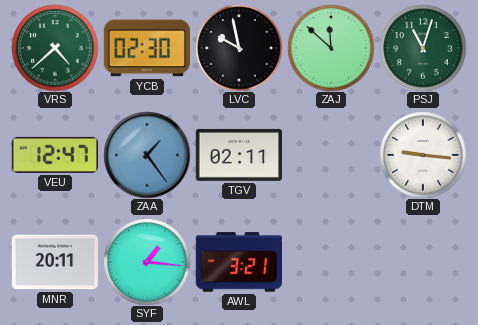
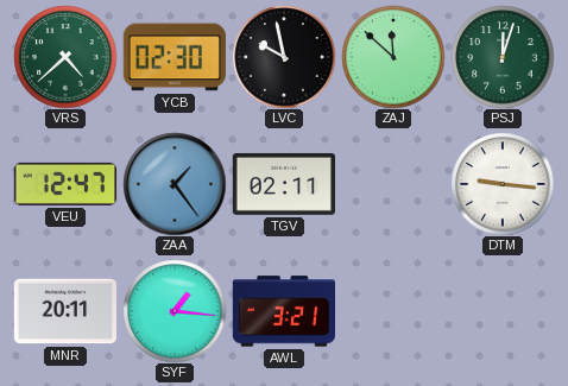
PSJ: 11:03 -> 12:03
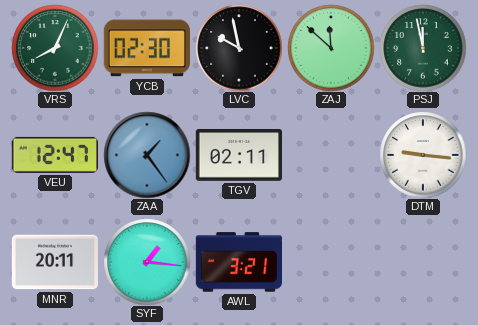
VRS: 4:38 -> 8:04
PSJ: 12:03 -> 11:58
